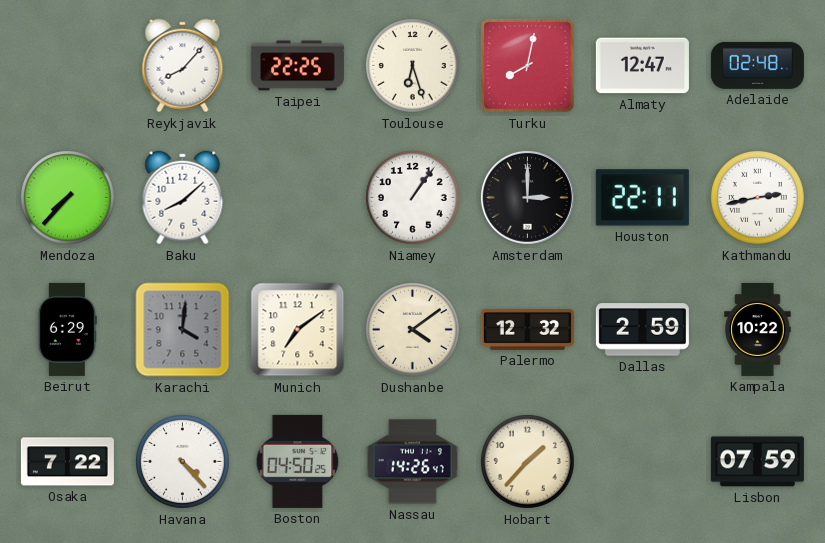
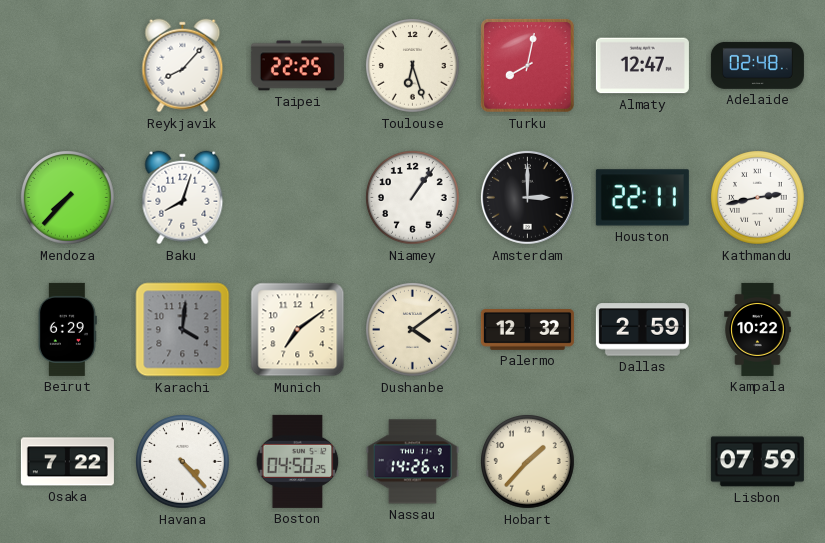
Baku: 8:08 -> 8:03
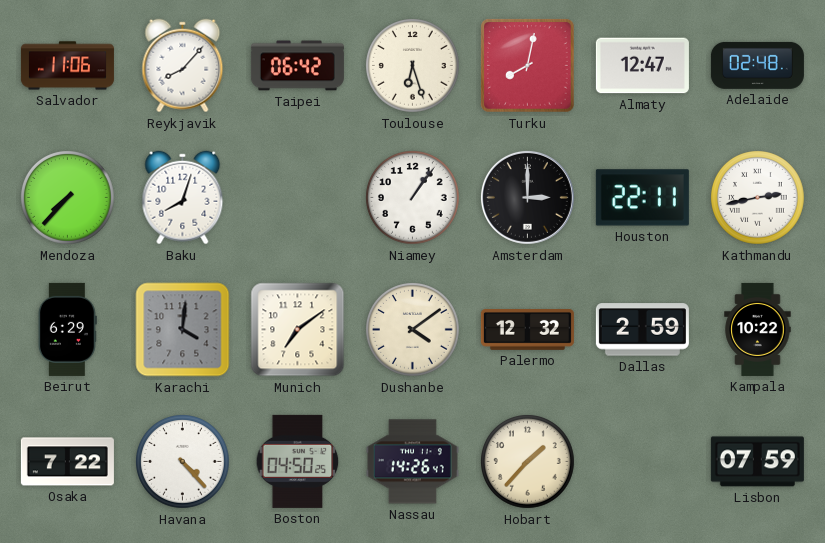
Salvador: none -> 11:06
Taipei: 22:25 -> 06:42
